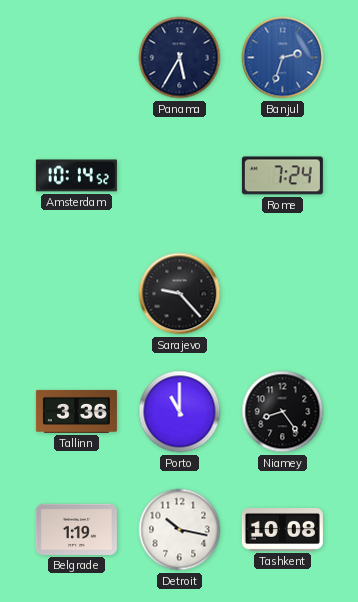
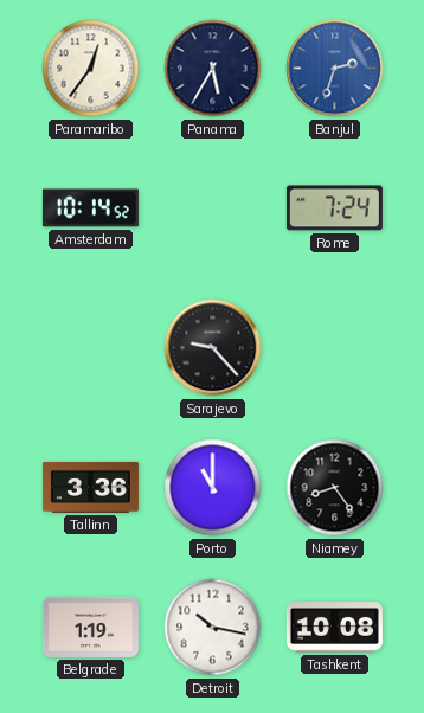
Paramaribo: none -> 12:36
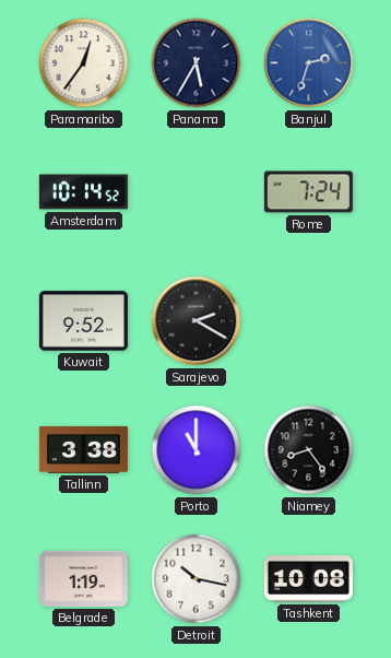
Kuwait: none -> 9:52
Sarajevo: 9:23 -> 2:20
Tallinn: 3:36 -> 3:38
